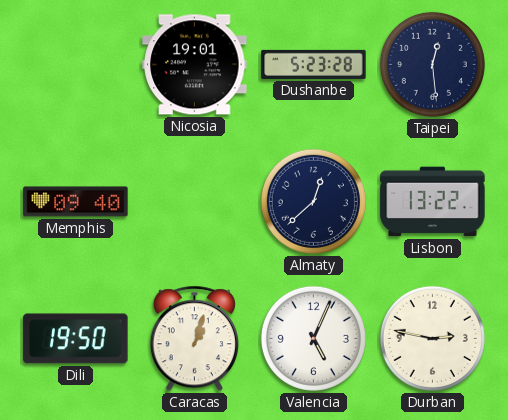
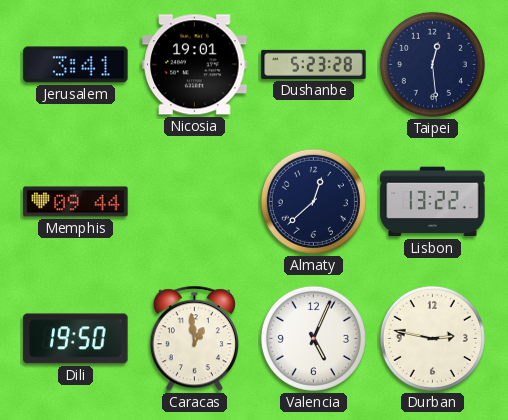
Jerusalem: none -> 3:41
Memphis: 09:40 -> 09:44
Caracas: 1:03 -> 12:59
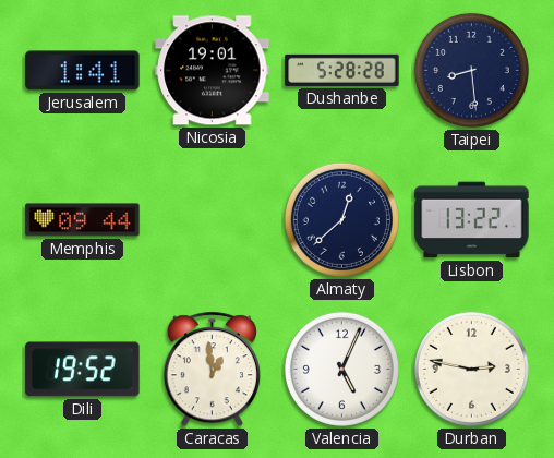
Jerusalem: 3:41 -> 1:41
Dushanbe: 5:23 -> 5:28
Taipei: 12:29 -> 8:29
Dili: 19:50 -> 19:52
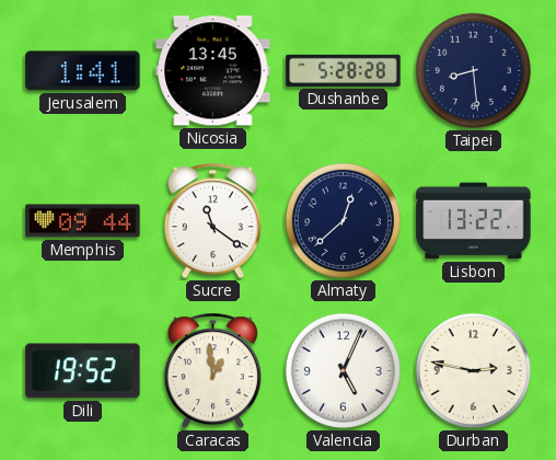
Nicosia: 19:01 -> 13:45
Sucre: none -> 11:21
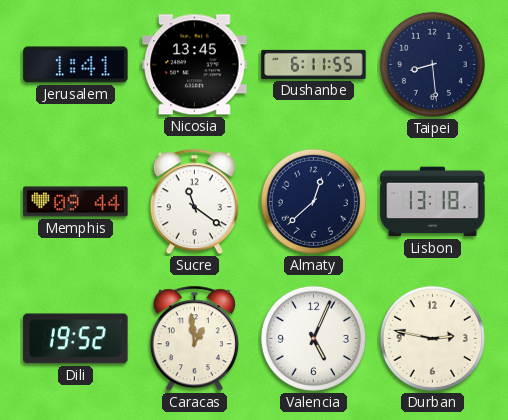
Dushanbe: 5:28 -> 6:11
Lisbon: 13:22 -> 13:18
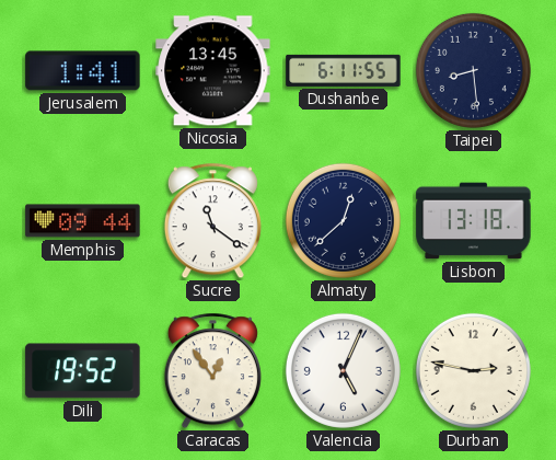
Caracas: 12:59 -> 12:54
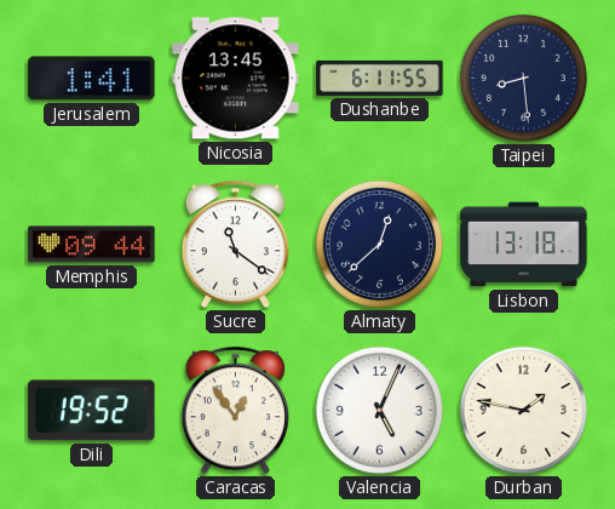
Durban: 2:47 -> 1:47
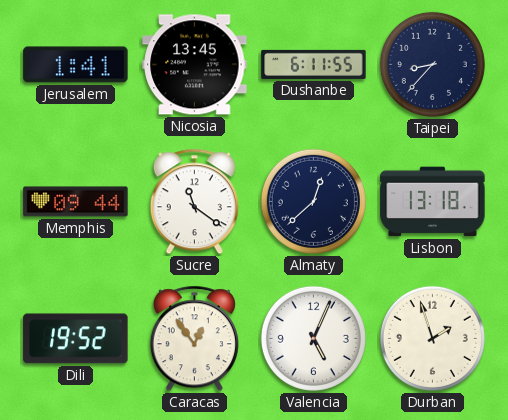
Taipei: 8:29 -> 8:37
Durban: 1:47 -> 1:57
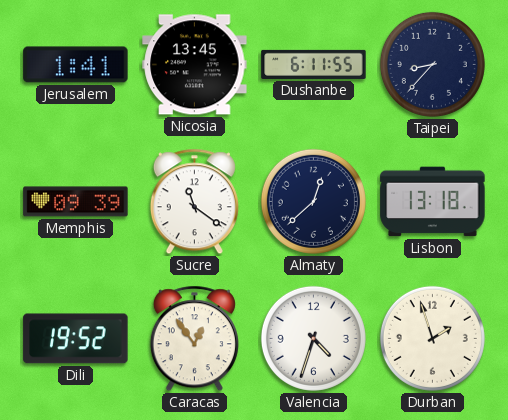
Memphis: 09:44 -> 09:39
Valencia: 5:04 -> 4:33
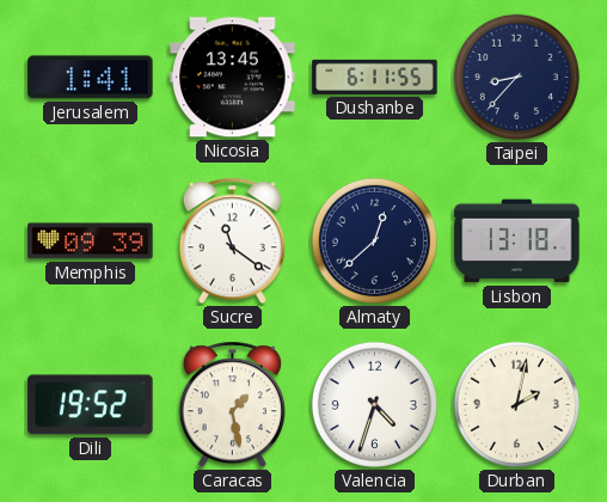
Caracas: 12:54 -> 1:28
Durban: 1:57 -> 2:02
